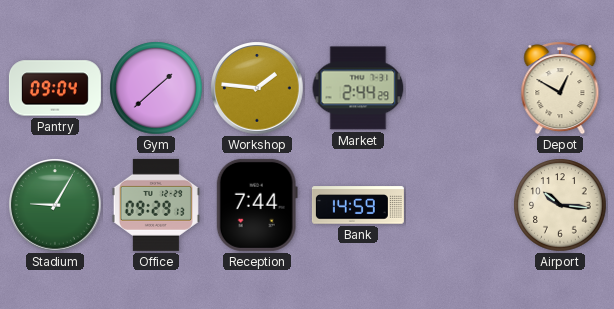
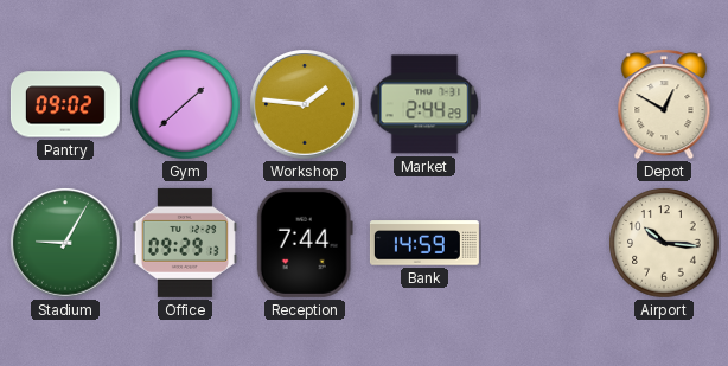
Pantry: 09:04 -> 09:02
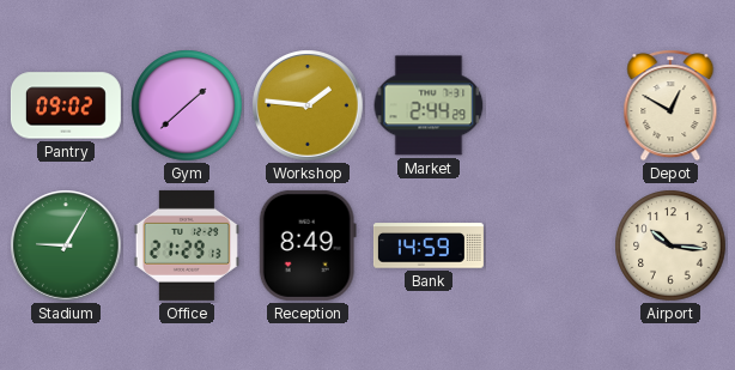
Office: 09:29 -> 21:29
Reception: 7:44 -> 8:49
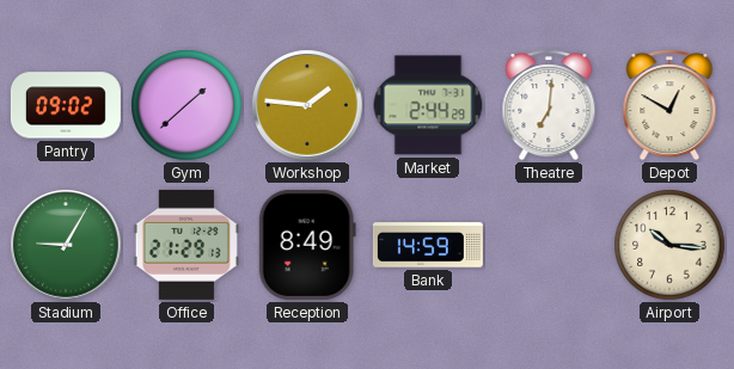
Theatre: none -> 7:01
